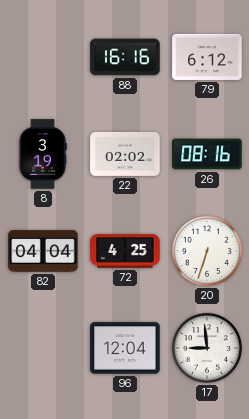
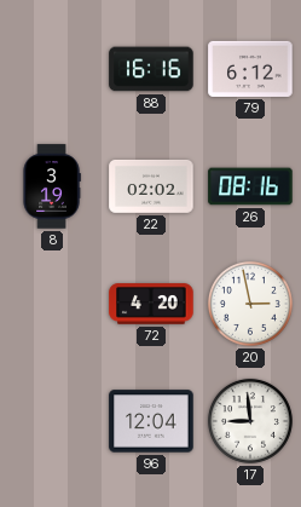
82: 04:04 -> none
72: 4:25 -> 4:20
20: 6:33 -> 2:58
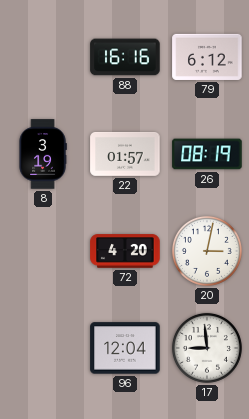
22: 02:02 -> 01:57
26: 08:16 -> 08:19
20: 2:58 -> 3:02
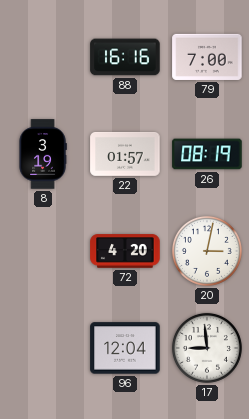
79: 6:12 -> 7:00
